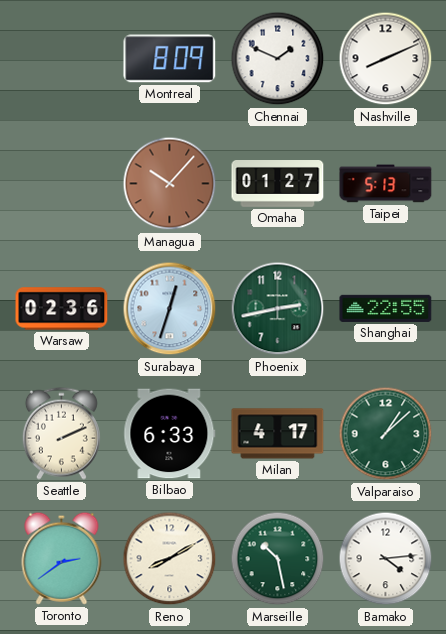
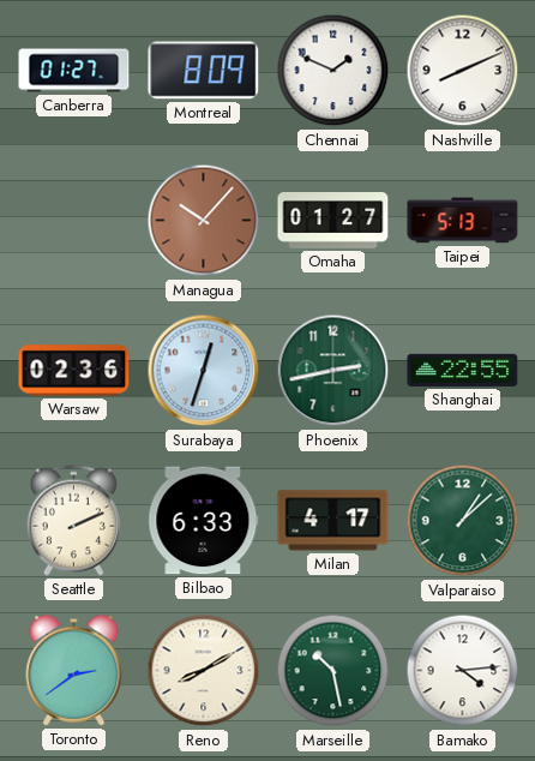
Canberra: none -> 01:27
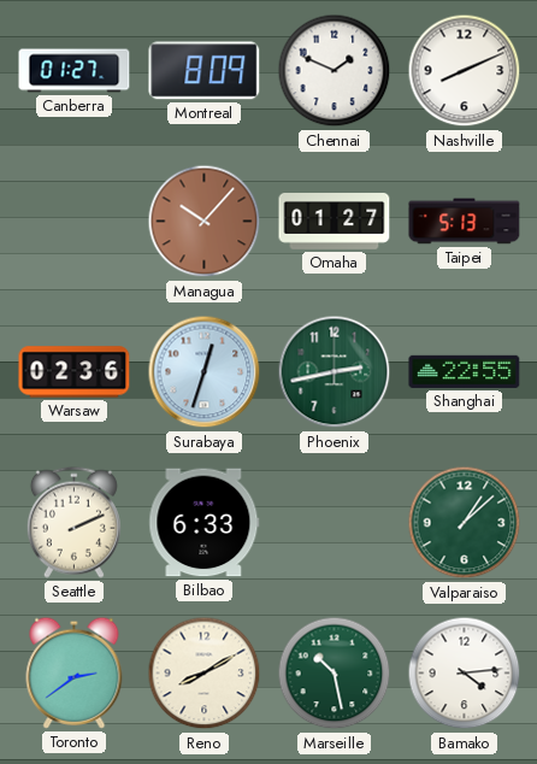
Milan: 4:17 -> none
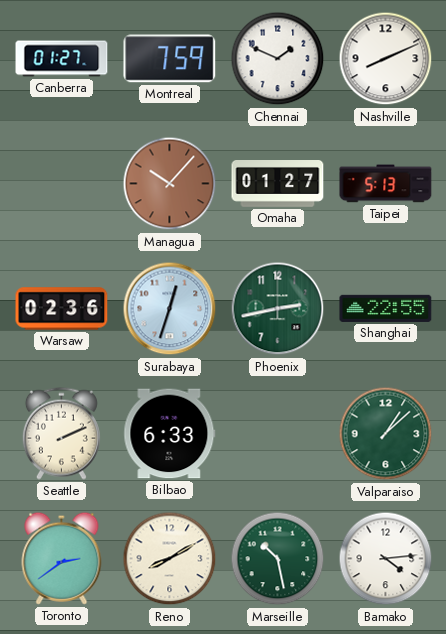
Montreal: 8:09 -> 7:59
